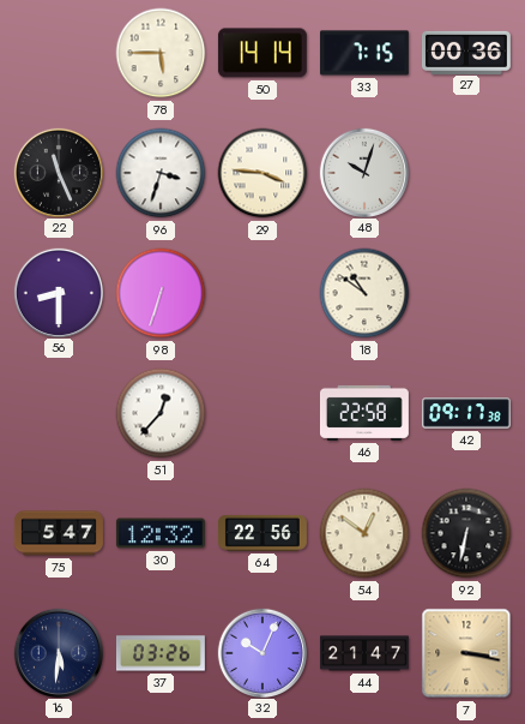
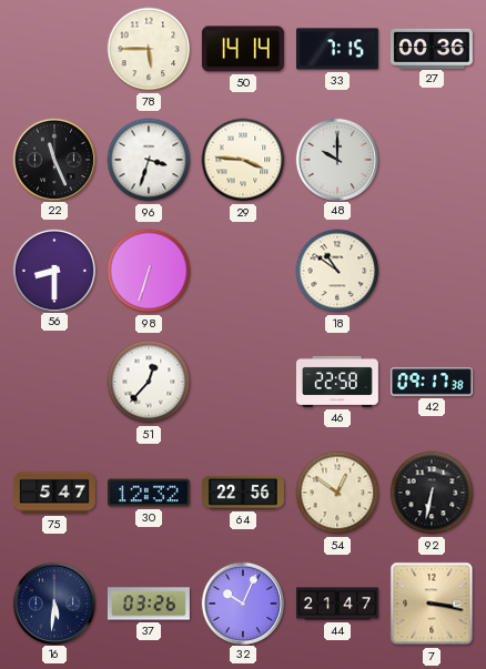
48: 10:03 -> 10:00
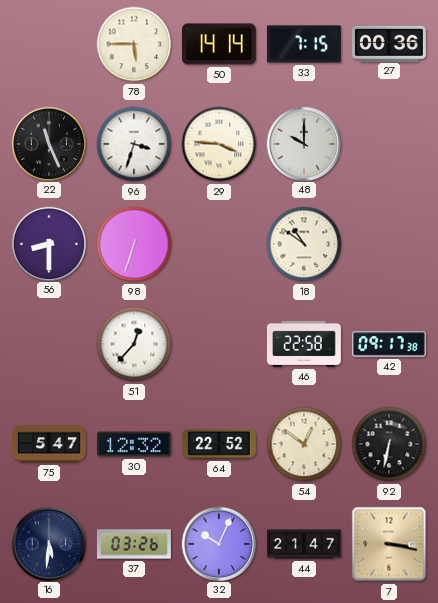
64: 22:56 -> 22:52
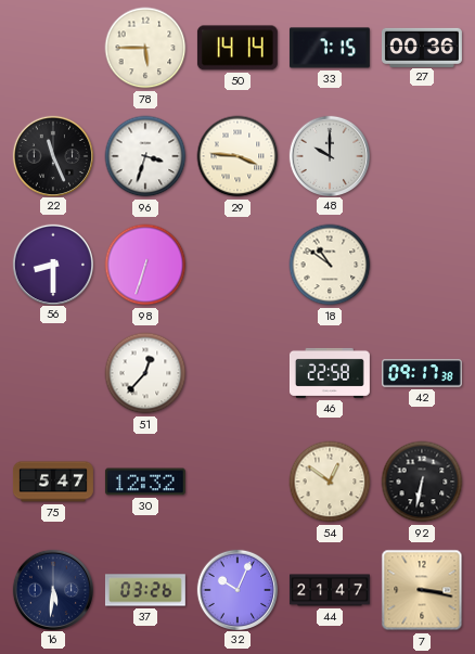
64: 22:52 -> none
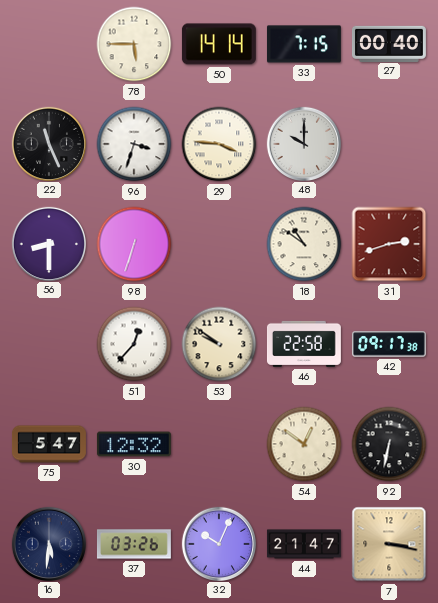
27: 00:36 -> 00:40
31: none -> 2:42
53: none -> 9:51
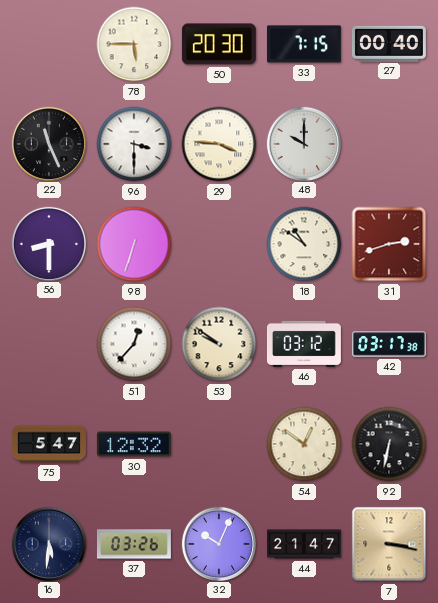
50: 14:14 -> 20:30
96: 3:33 -> 3:30
46: 22:58 -> 03:12
42: 09:17 -> 03:17
